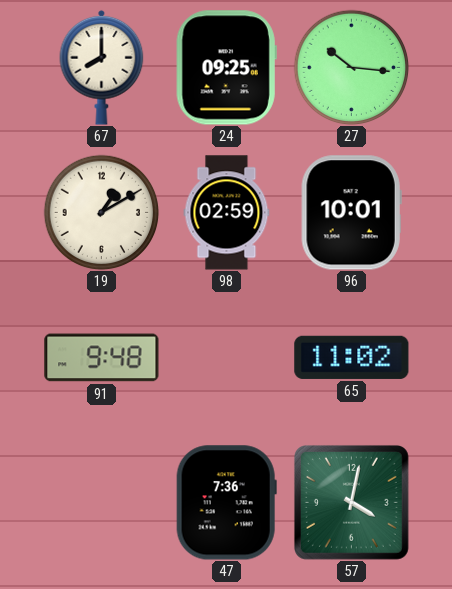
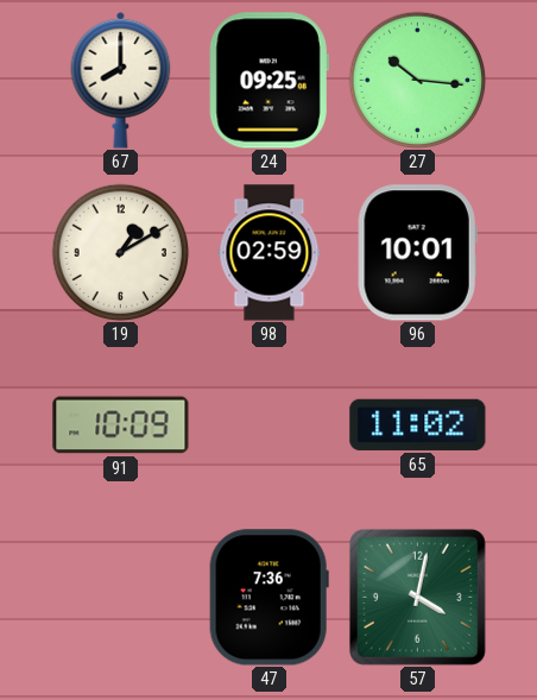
91: 9:48 -> 10:09
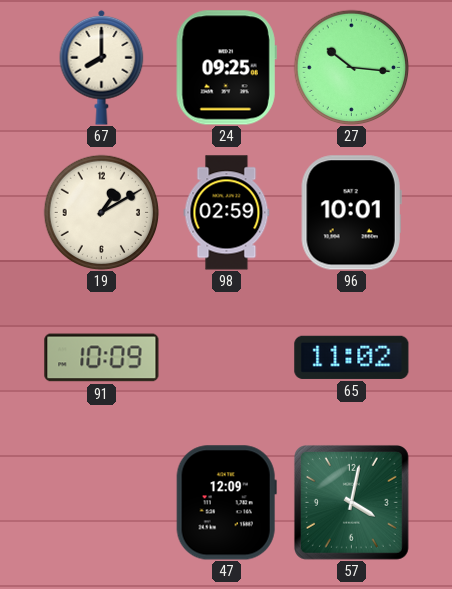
47: 7:36 -> 12:09
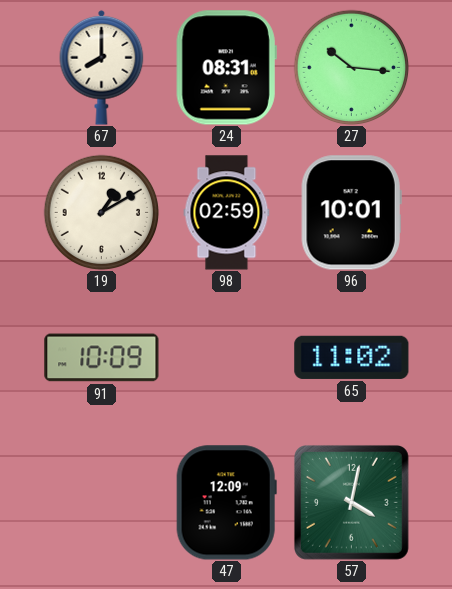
24: 09:25 -> 08:31
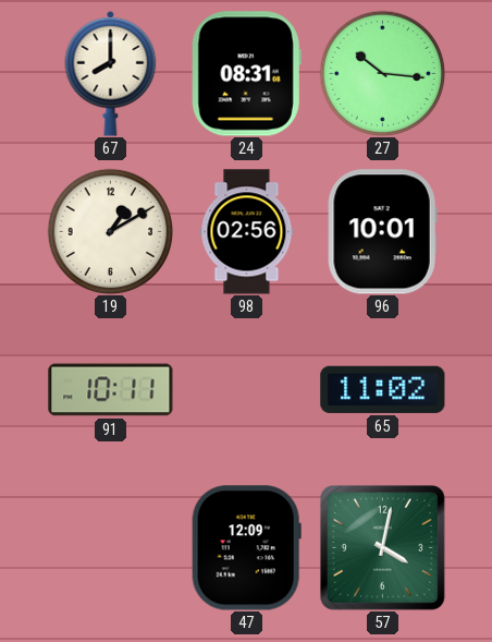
98: 02:59 -> 02:56
91: 10:09 -> 10:11
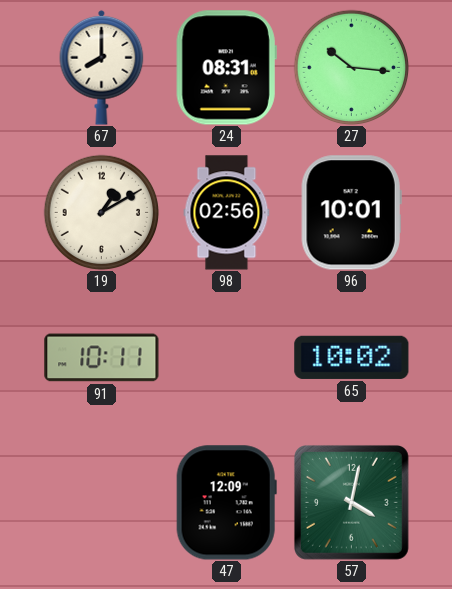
65: 11:02 -> 10:02
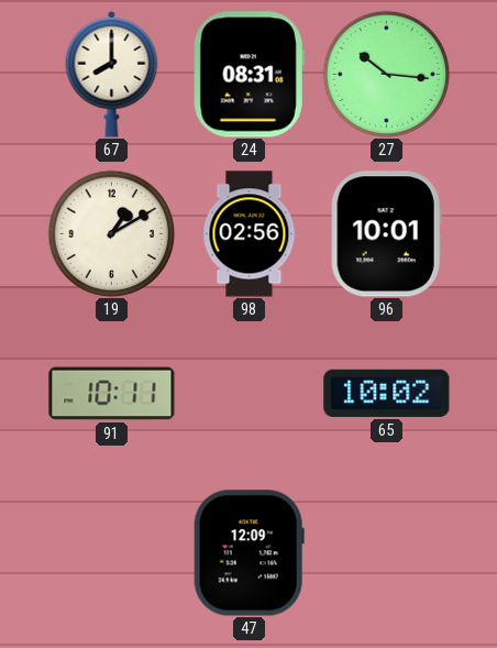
57: 4:02 -> none
